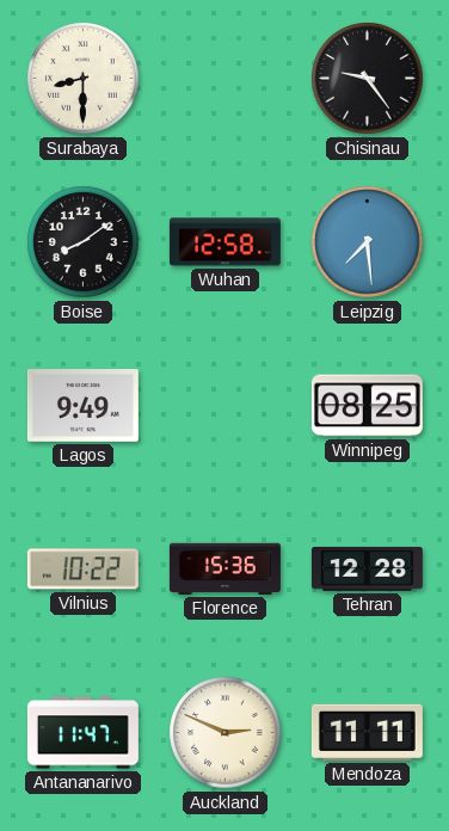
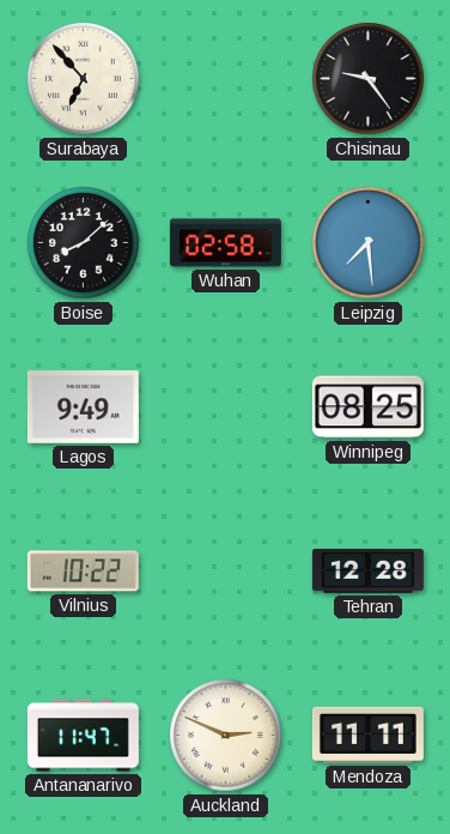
Surabaya: 8:30 -> 6:53
Boise: 8:09 -> 8:08
Wuhan: 12:58 -> 02:58
Florence: 15:36 -> none
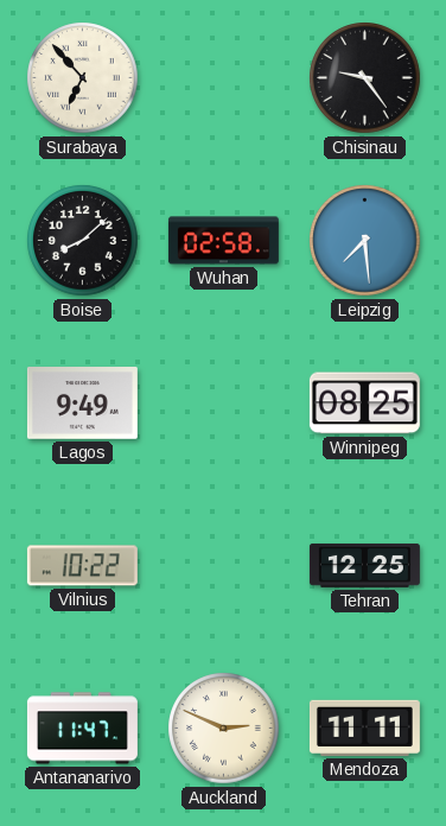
Tehran: 12:28 -> 12:25
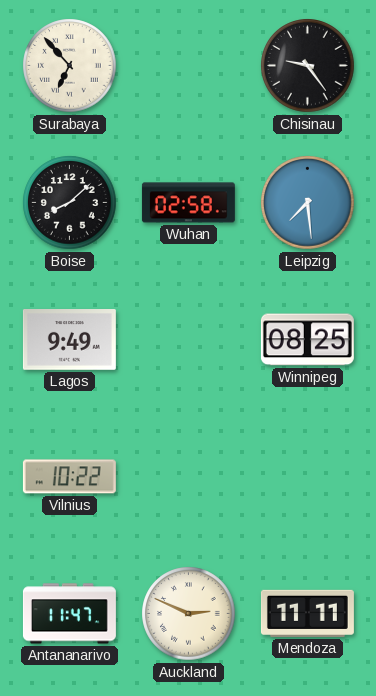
Tehran: 12:25 -> none
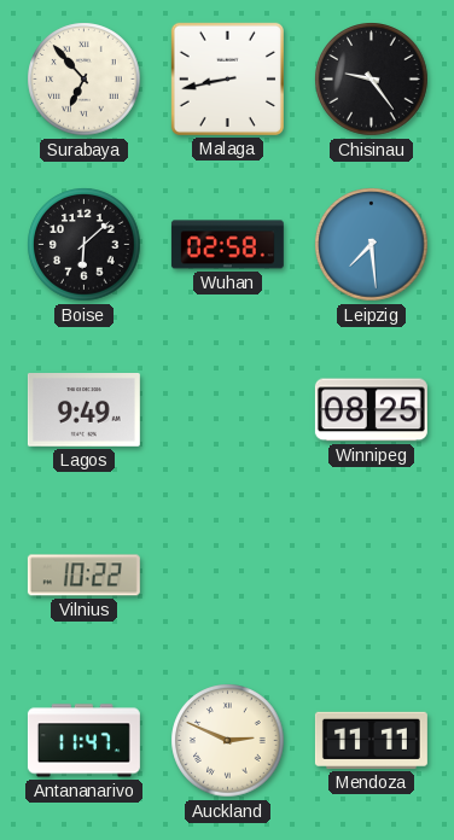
Malaga: none -> 8:43
Boise: 8:08 -> 6:08
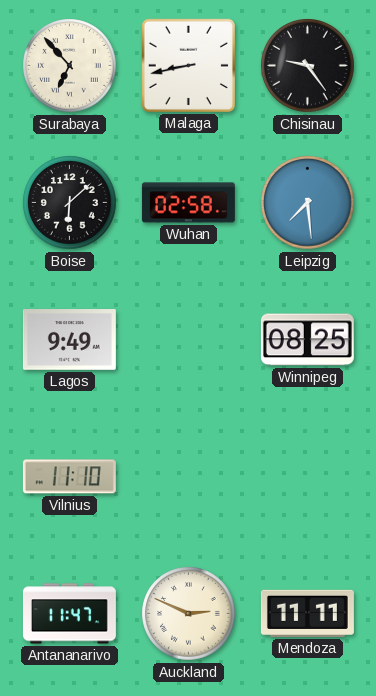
Vilnius: 10:22 -> 11:10
